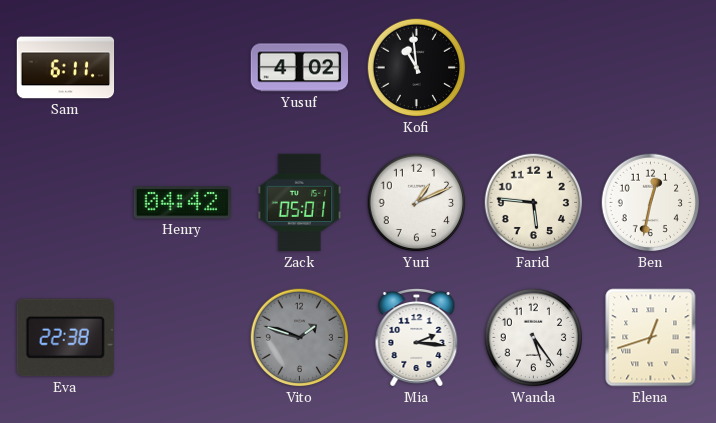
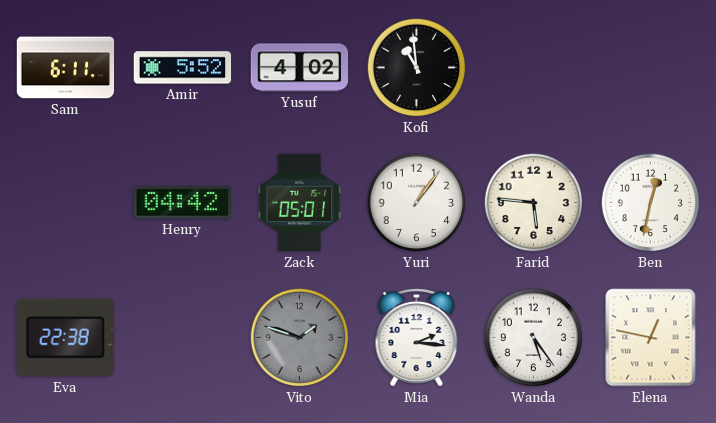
Amir: none -> 5:52
Yuri: 1:11 -> 1:06
Elena: 12:42 -> 12:47
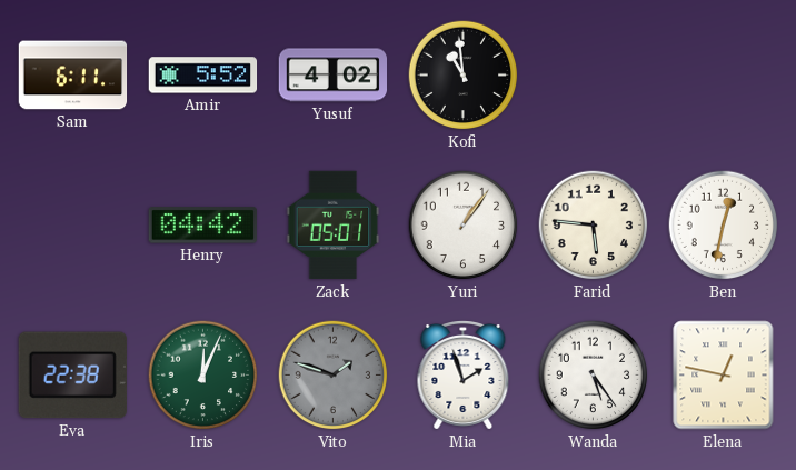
Iris: none -> 12:04
Mia: 2:16 -> 1:57
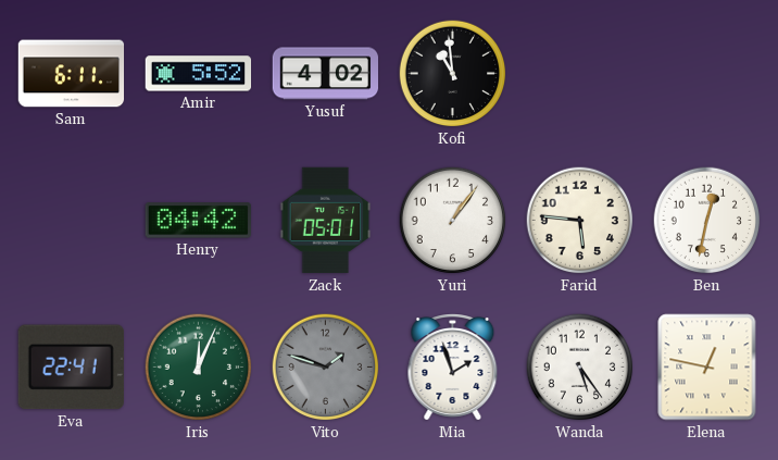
Eva: 22:38 -> 22:41
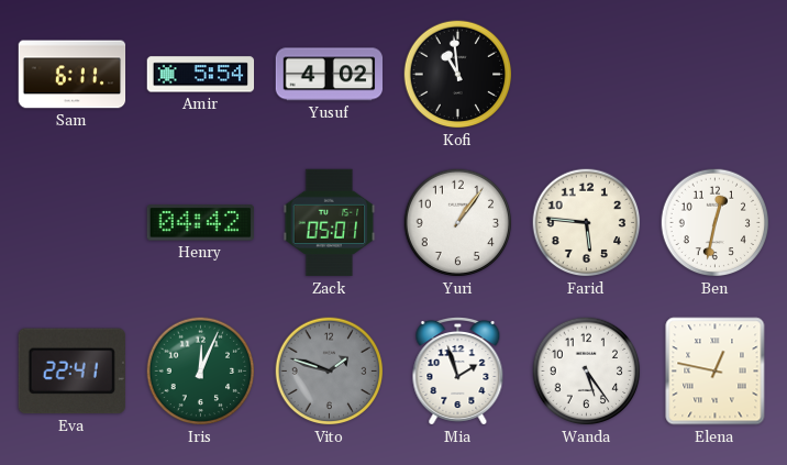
Amir: 5:52 -> 5:54
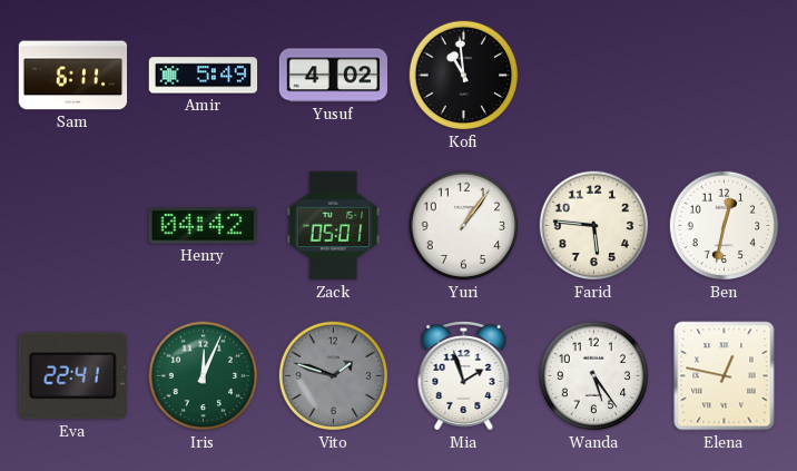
Amir: 5:54 -> 5:49
